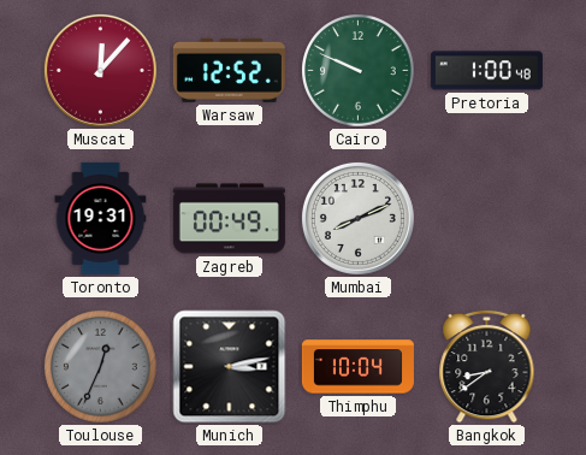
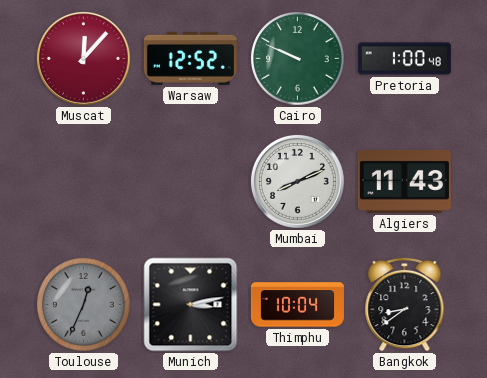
Toronto: 19:31 -> none
Zagreb: 00:49 -> none
Algiers: none -> 11:43
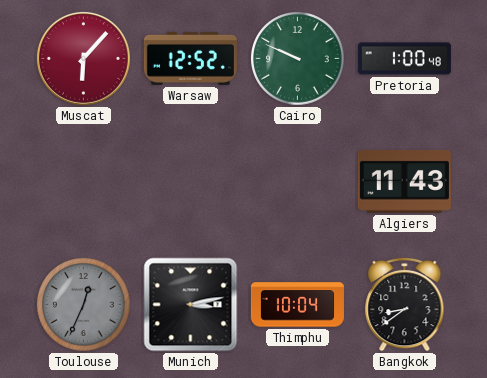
Muscat: 12:07 -> 6:07
Mumbai: 8:11 -> none
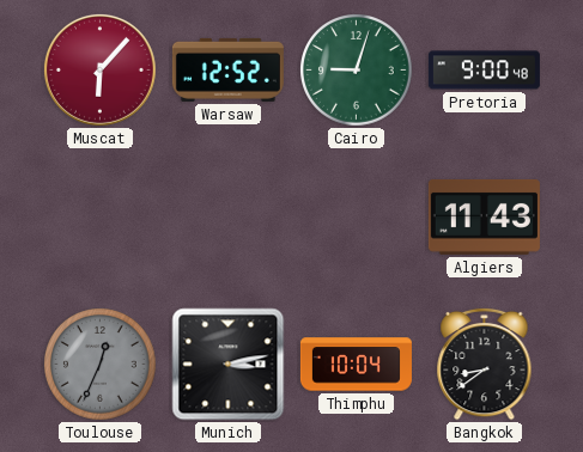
Cairo: 9:49 -> 9:03
Pretoria: 1:00 -> 9:00
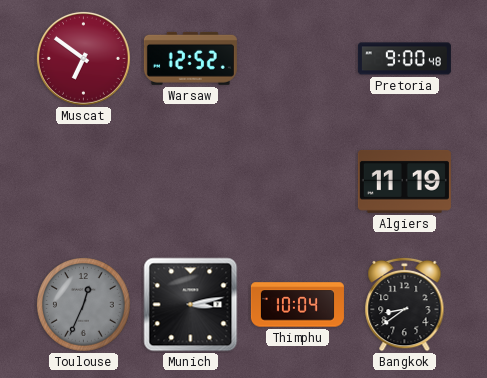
Muscat: 6:07 -> 6:51
Cairo: 9:03 -> none
Algiers: 11:43 -> 11:19
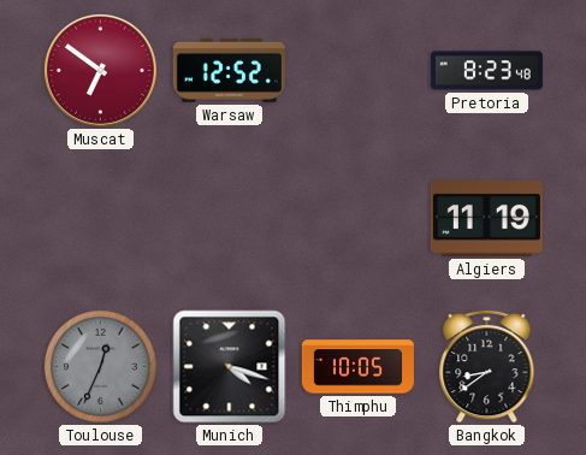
Pretoria: 9:00 -> 8:23
Munich: 3:13 -> 4:18
Thimphu: 10:04 -> 10:05
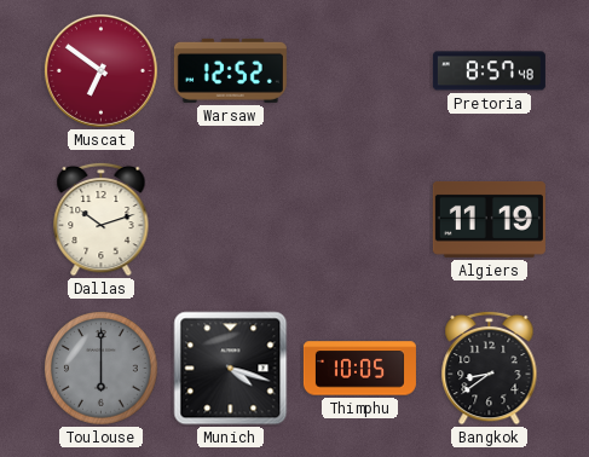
Pretoria: 8:23 -> 8:57
Dallas: none -> 10:12
Toulouse: 12:34 -> 6:00
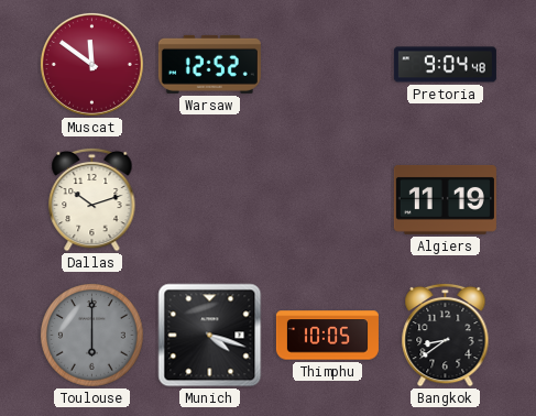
Muscat: 6:51 -> 11:51
Pretoria: 8:57 -> 9:04
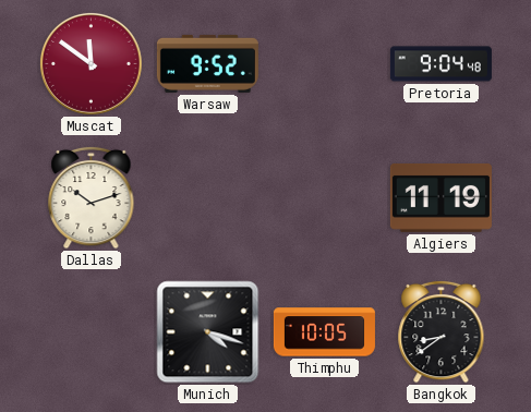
Warsaw: 12:52 -> 9:52
Toulouse: 6:00 -> none
